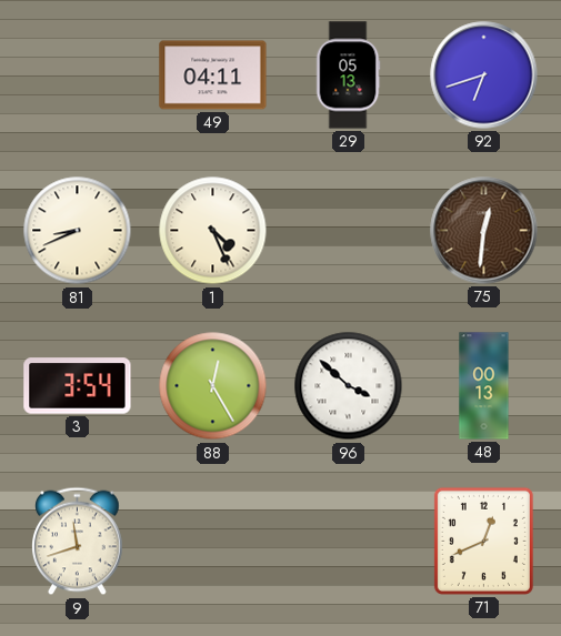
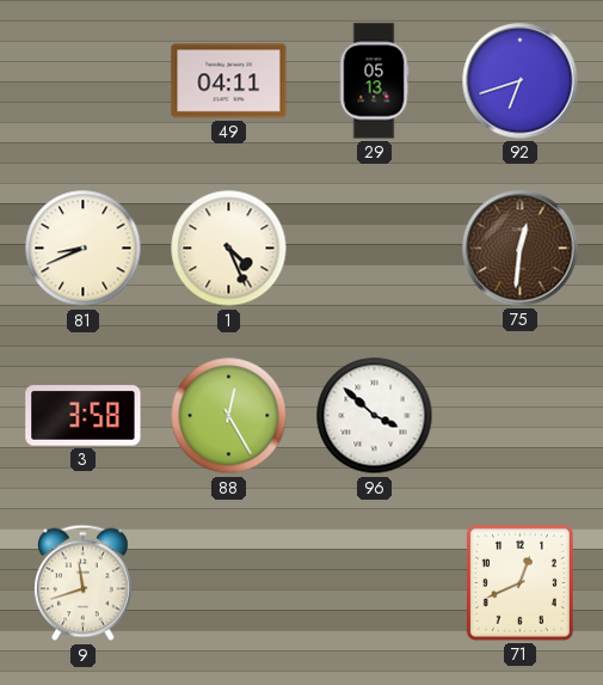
3: 3:54 -> 3:58
48: 00:13 -> none
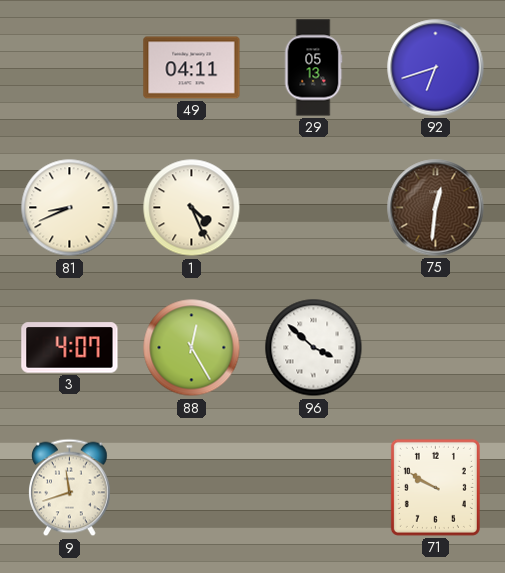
3: 3:58 -> 4:07
71: 12:41 -> 9:50
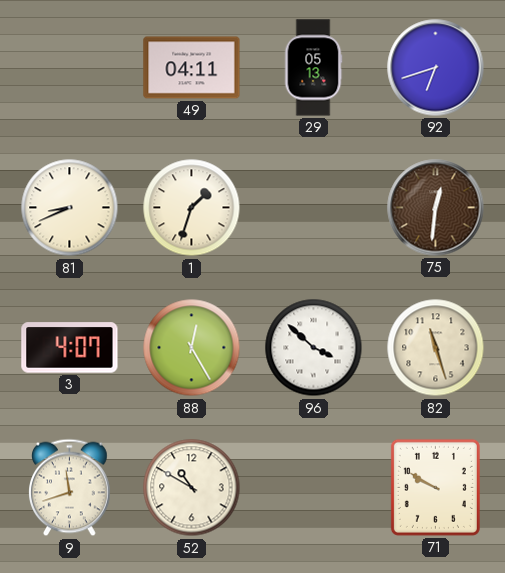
1: 4:26 -> 1:33
82: none -> 11:27
52: none -> 10:50
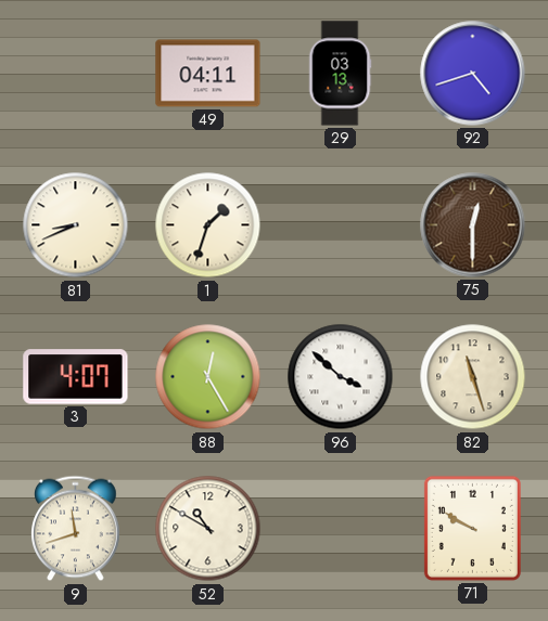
29: 05:13 -> 03:13
92: 6:42 -> 4:42
75: 12:31 -> 12:30
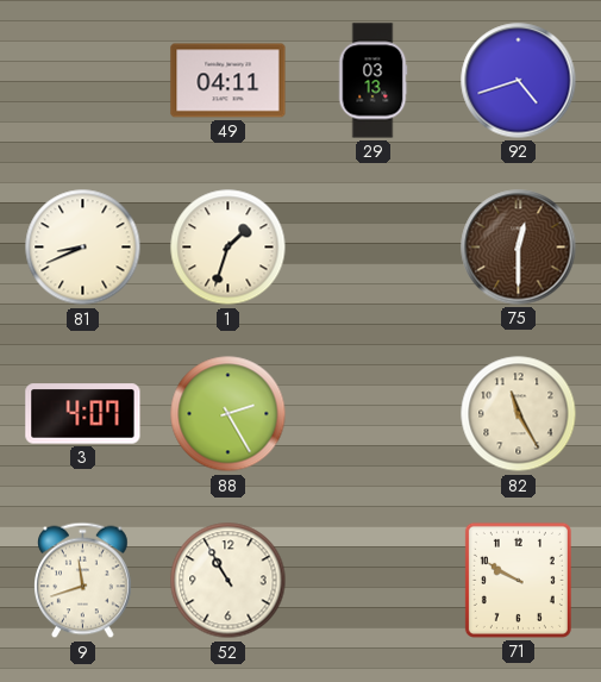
88: 12:25 -> 2:25
96: 3:52 -> none
82: 11:27 -> 11:25
52: 10:50 -> 10:55
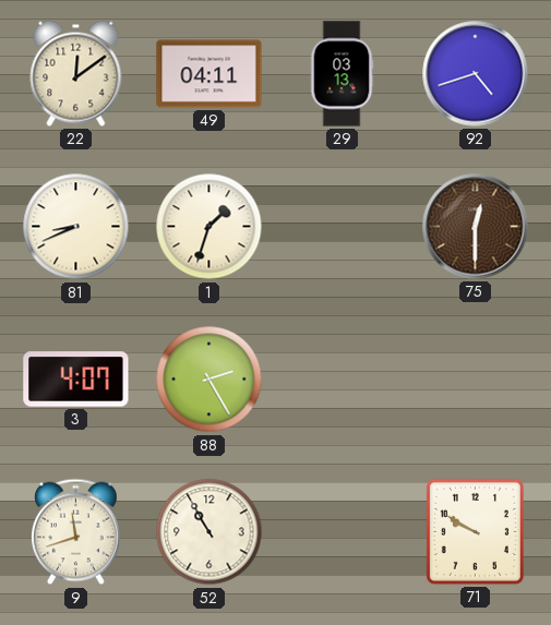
22: none -> 12:09
82: 11:25 -> none
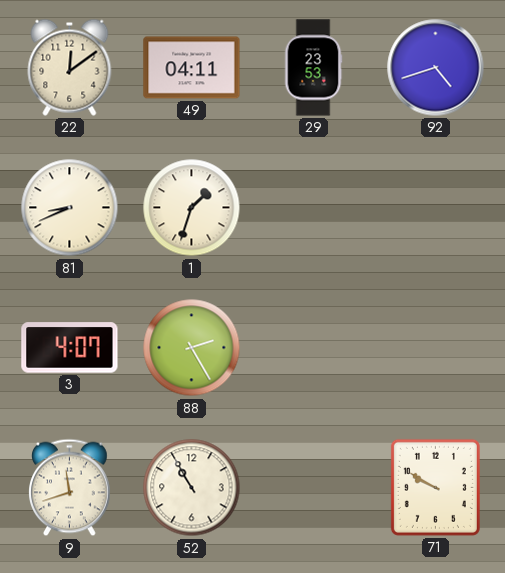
29: 03:13 -> 23:53
75: 12:30 -> none
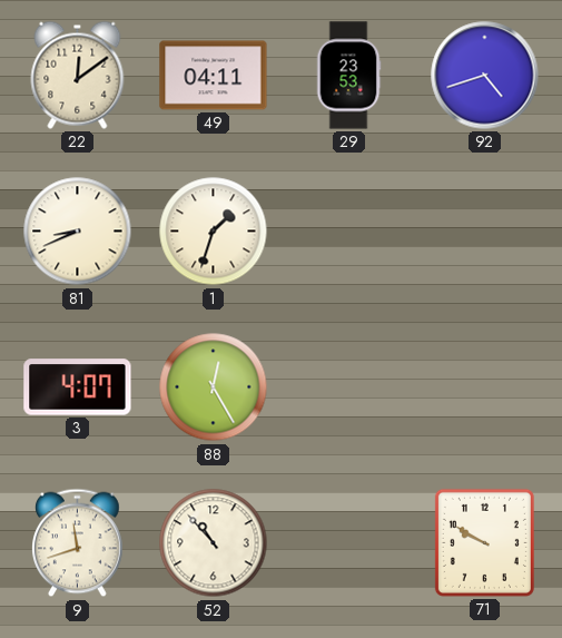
88: 2:25 -> 12:25
52: 10:55 -> 10:53
